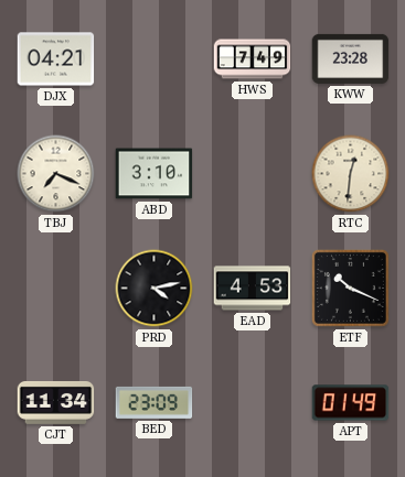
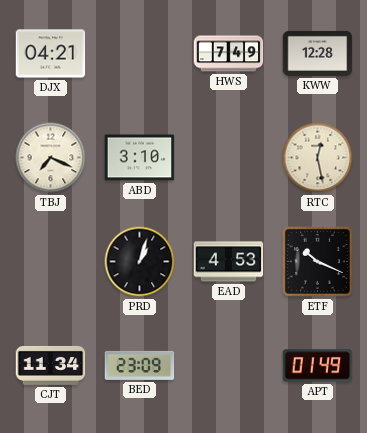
KWW: 23:28 -> 12:28
RTC: 12:31 -> 12:28
PRD: 4:13 -> 1:03
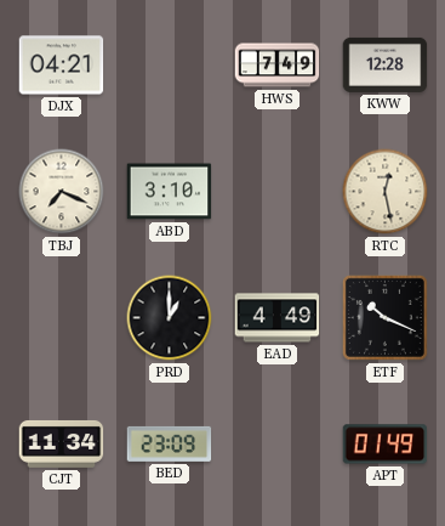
PRD: 1:03 -> 1:00
EAD: 4:53 -> 4:49
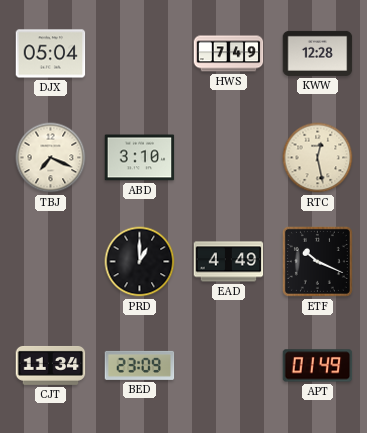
DJX: 04:21 -> 05:04
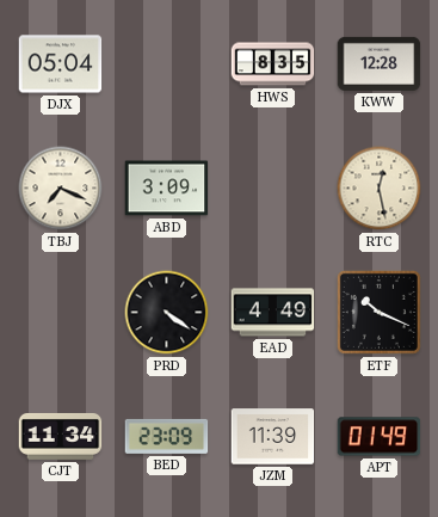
HWS: 7:49 -> 8:35
ABD: 3:10 -> 3:09
PRD: 1:00 -> 4:21
JZM: none -> 11:39
